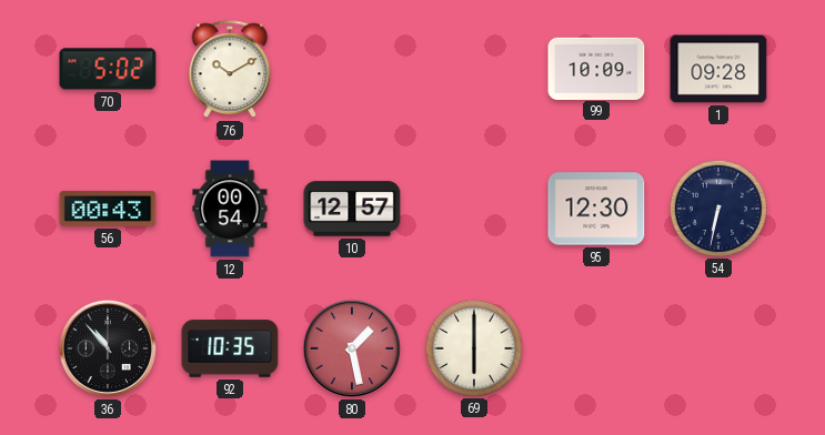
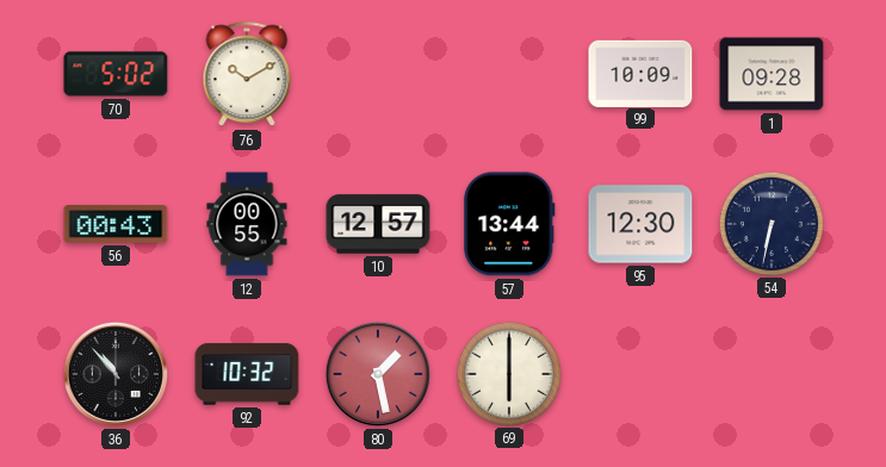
12: 00:54 -> 00:55
57: none -> 13:44
92: 10:35 -> 10:32
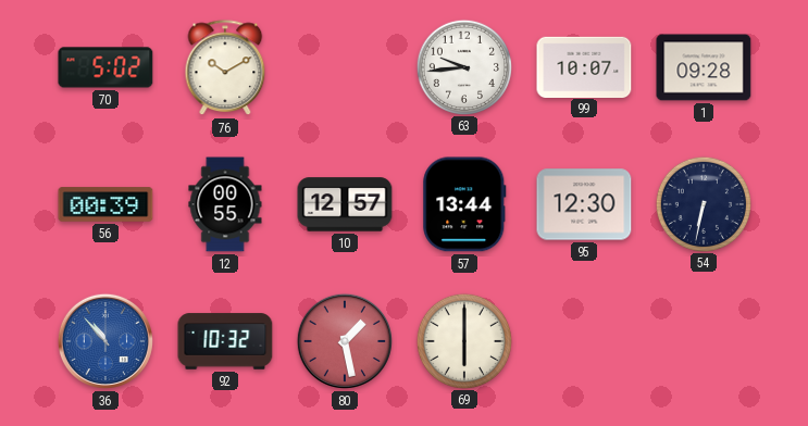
63: none -> 9:44
99: 10:09 -> 10:07
56: 00:43 -> 00:39
36 dial: black -> blue
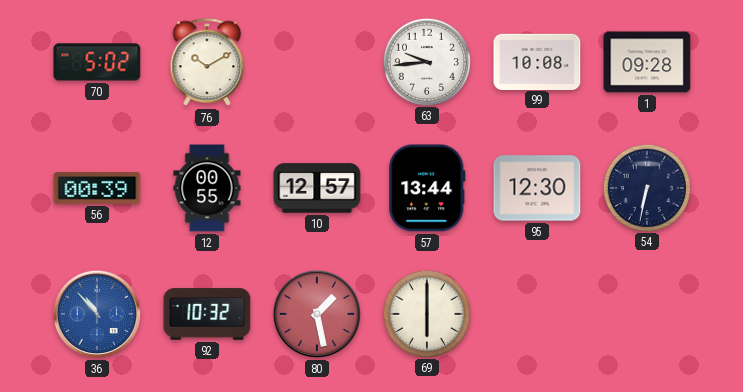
99: 10:07 -> 10:08
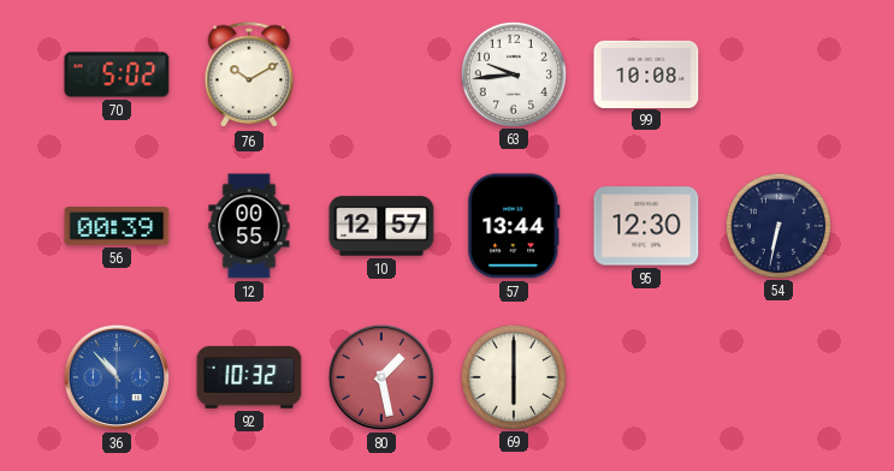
1: 09:28 -> none
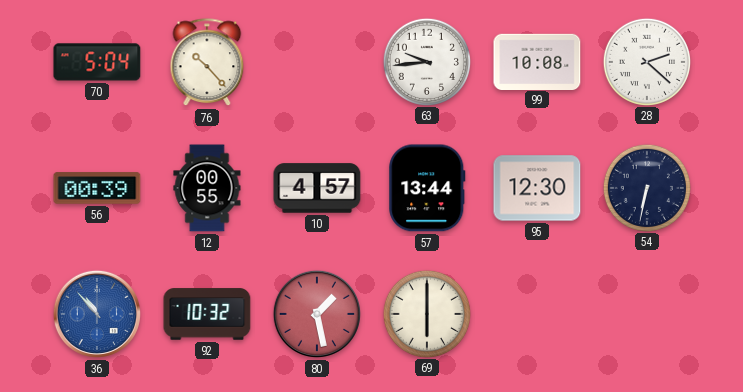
70: 5:02 -> 5:04
76: 10:10 -> 10:23
28: none -> 2:22
10: 12:57 -> 4:57
